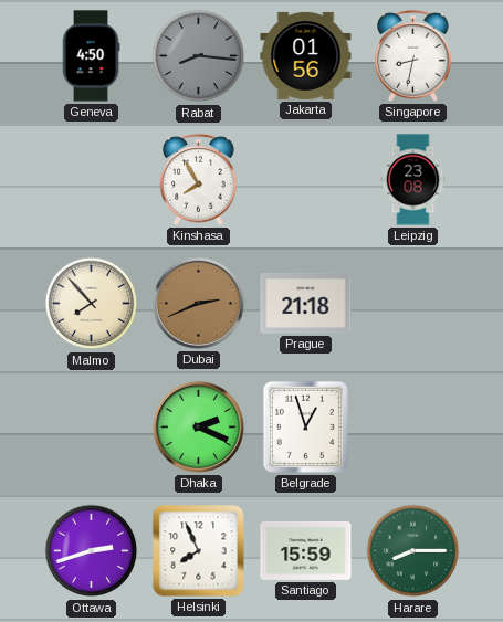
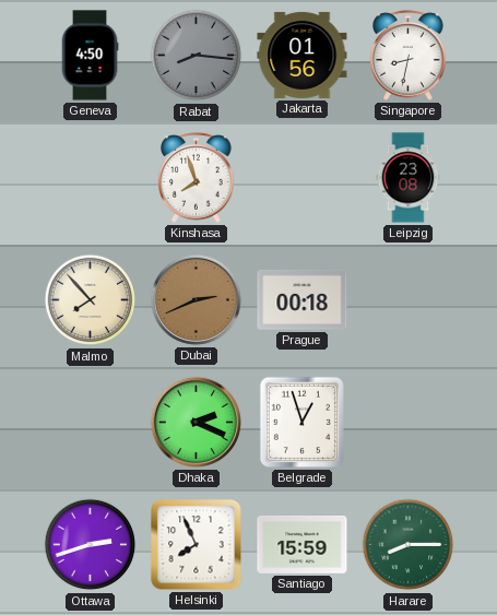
Kinshasa: 7:55 -> 7:57
Prague: 21:18 -> 00:18
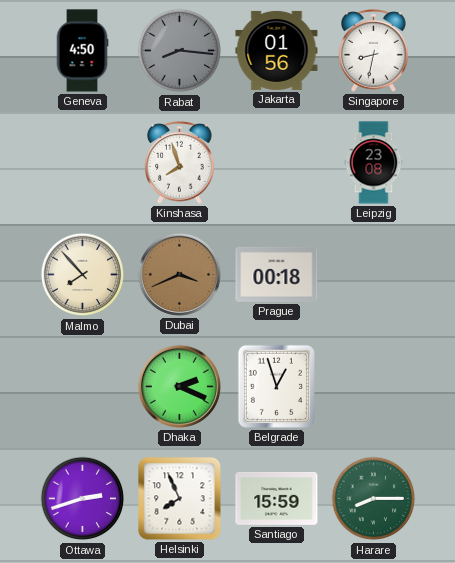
Dubai: 2:41 -> 3:41
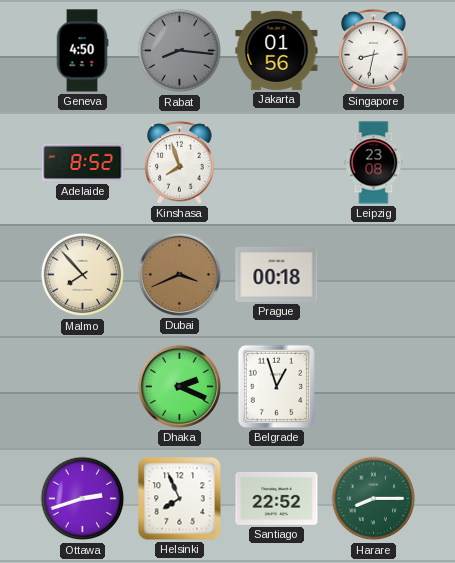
Adelaide: none -> 8:52
Santiago: 15:59 -> 22:52
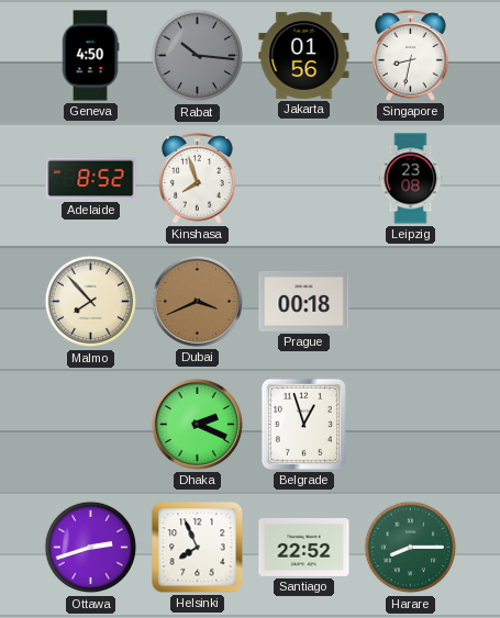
Rabat: 8:16 -> 10:16
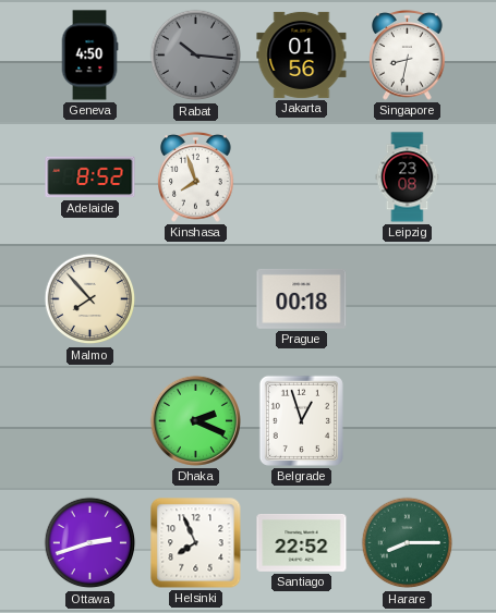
Dubai: 3:41 -> none
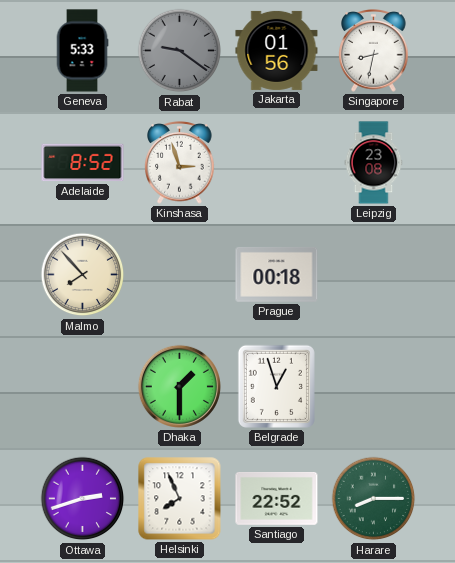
Geneva: 4:50 -> 5:33
Rabat: 10:16 -> 9:21
Kinshasa: 7:57 -> 2:57
Dhaka: 2:19 -> 1:30
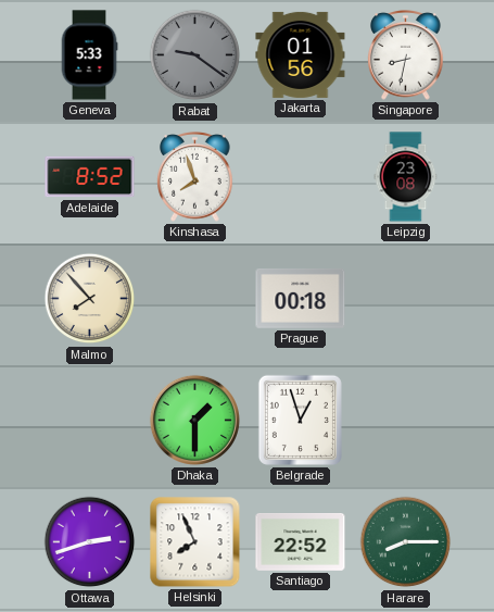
Kinshasa: 2:57 -> 7:57
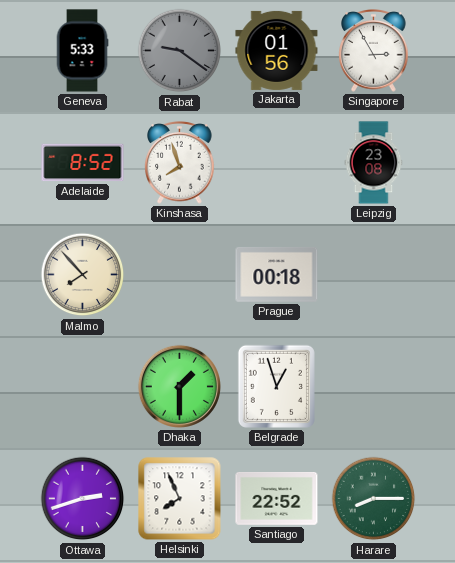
Singapore: 8:32 -> 2:55
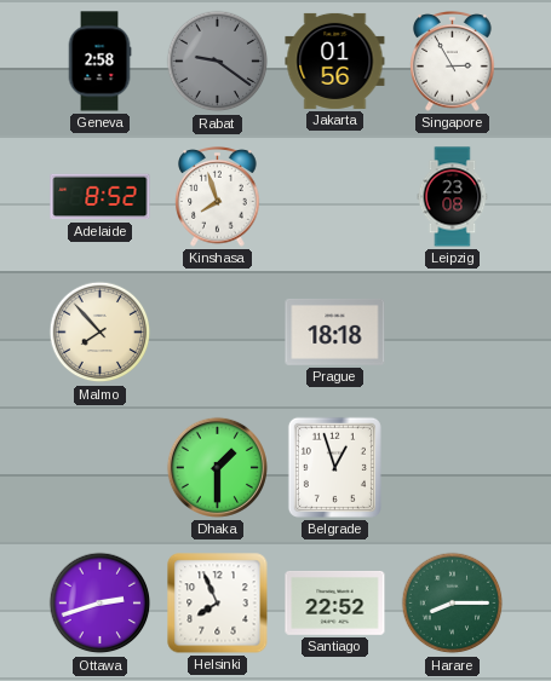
Geneva: 5:33 -> 2:58
Prague: 00:18 -> 18:18
